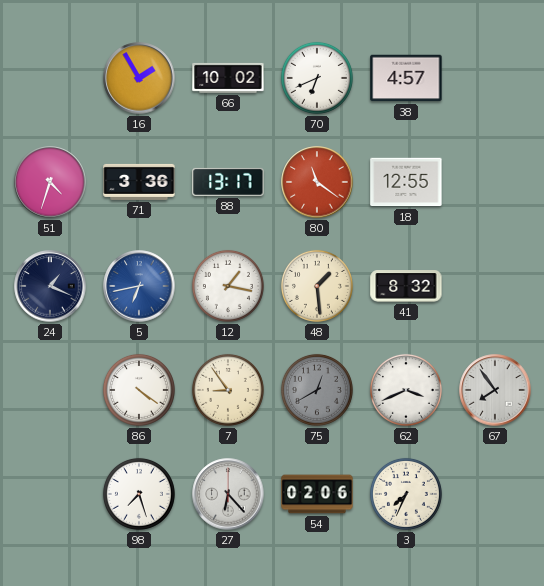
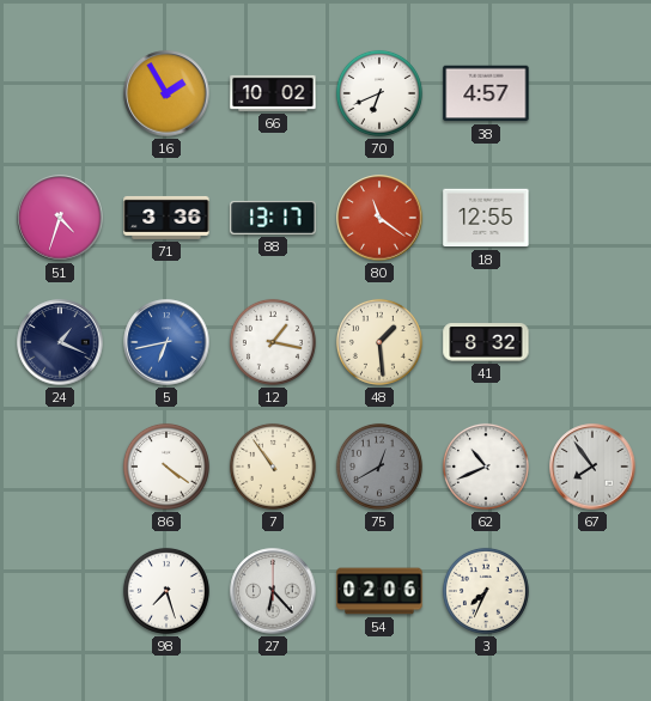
7: 8:54 -> 10:54
62: 3:41 -> 10:41
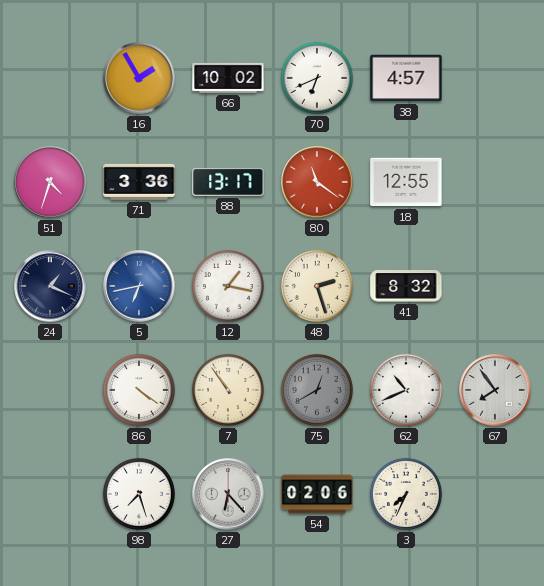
48: 1:29 -> 2:27
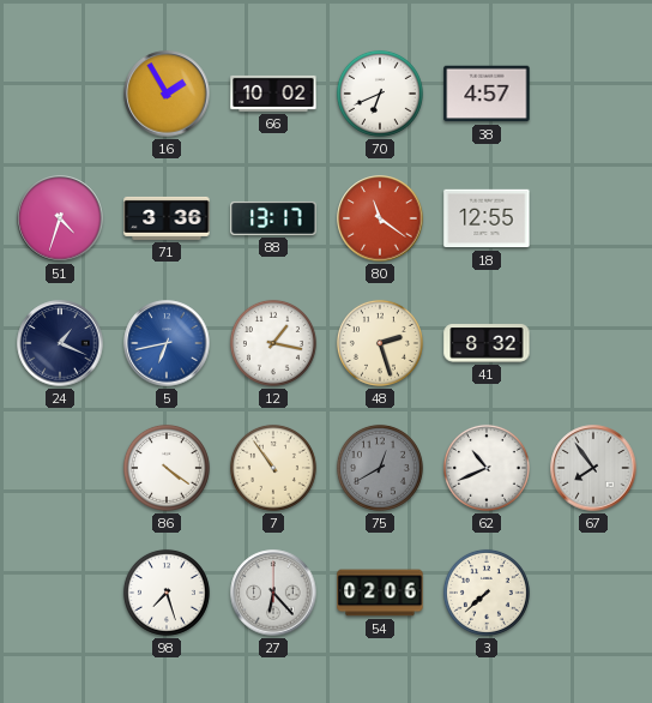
3: 7:34 -> 7:38
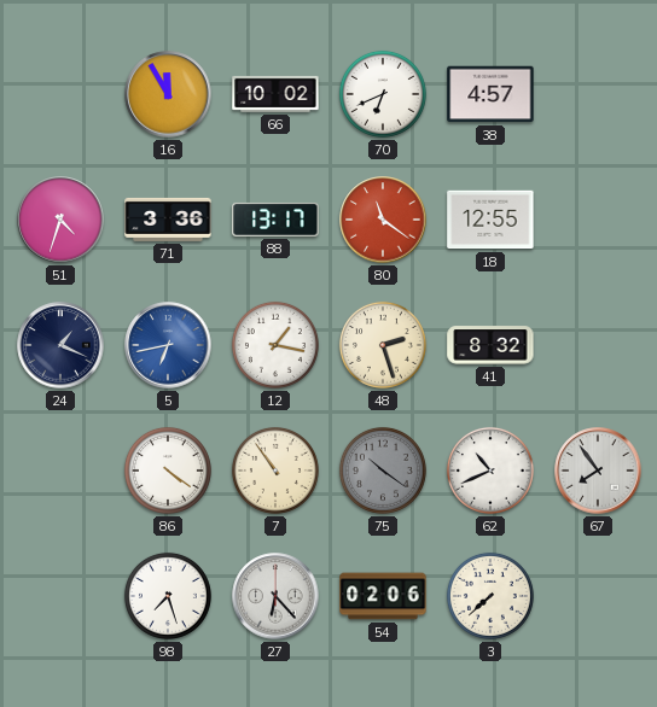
16: 1:55 -> 11:55
75: 12:40 -> 10:21
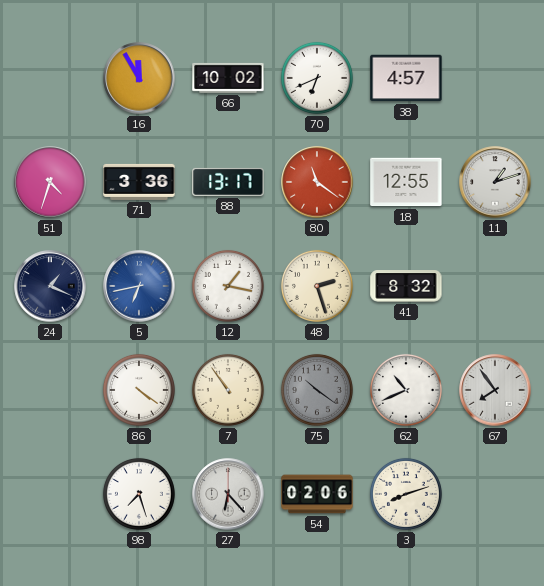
11: none -> 1:12
3: 7:38 -> 8:12
